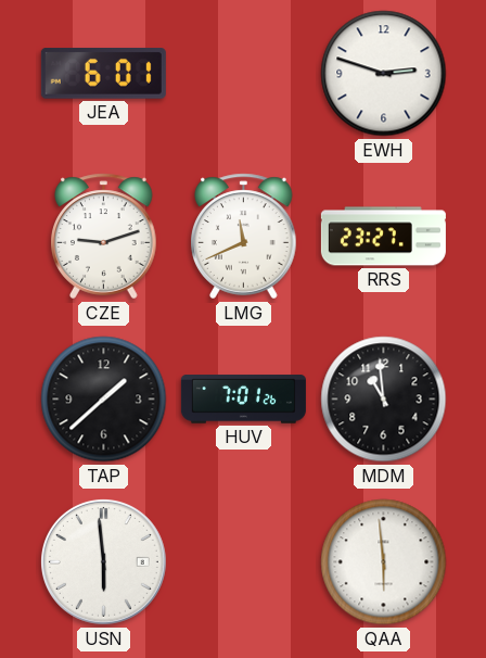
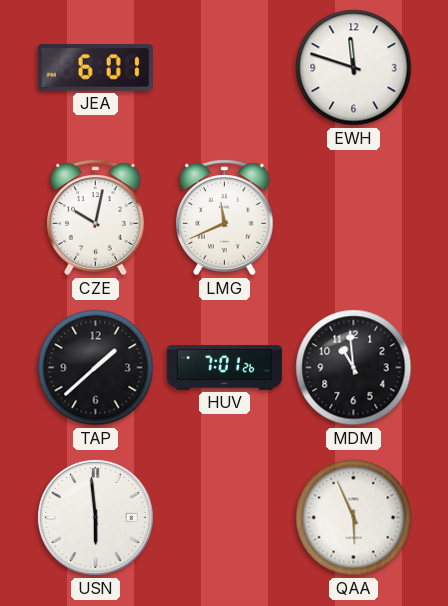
EWH: 2:48 -> 11:48
CZE: 9:12 -> 10:02
RRS: 23:27 -> none
QAA: 5:59 -> 5:56
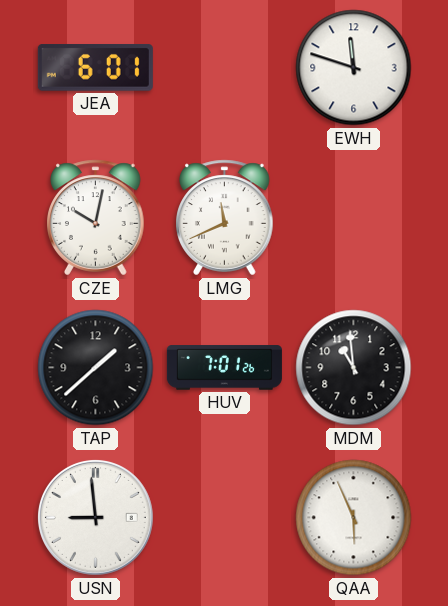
USN: 5:59 -> 8:59
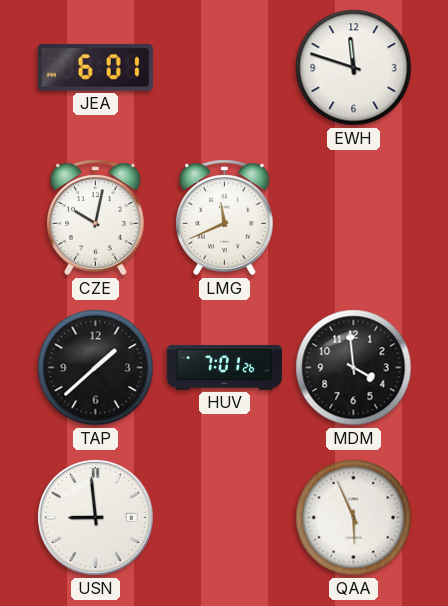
MDM: 10:59 -> 3:59
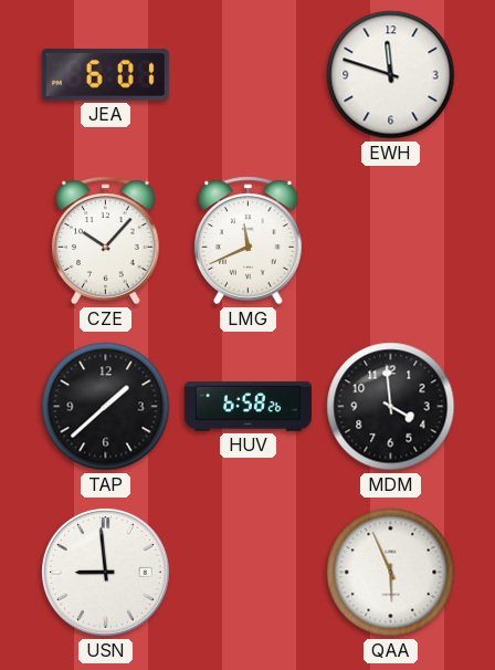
CZE: 10:02 -> 10:07
HUV: 7:01 -> 6:58
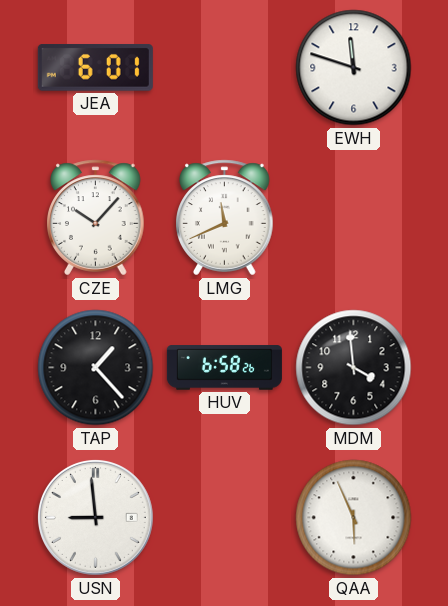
TAP: 1:38 -> 1:23
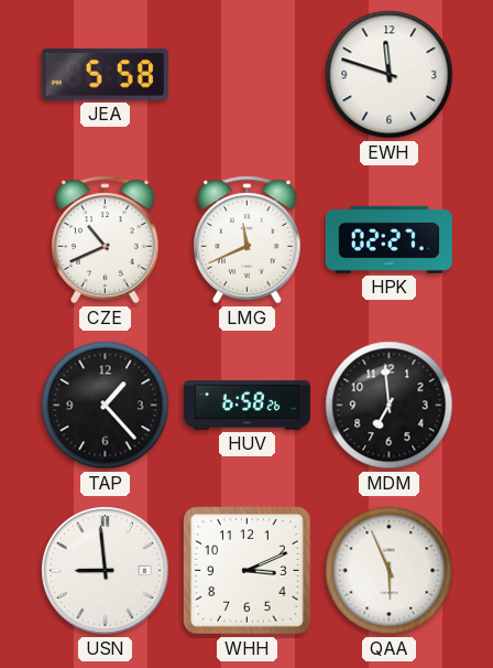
JEA: 6:01 -> 5:58
CZE: 10:07 -> 10:41
HPK: none -> 02:27
MDM: 3:59 -> 6:59
WHH: none -> 3:11
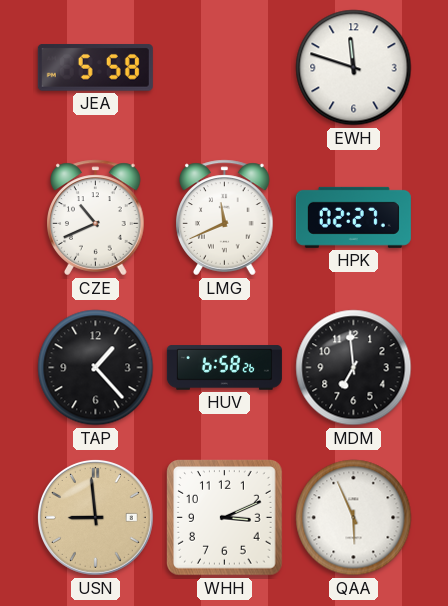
USN dial: white -> champagne
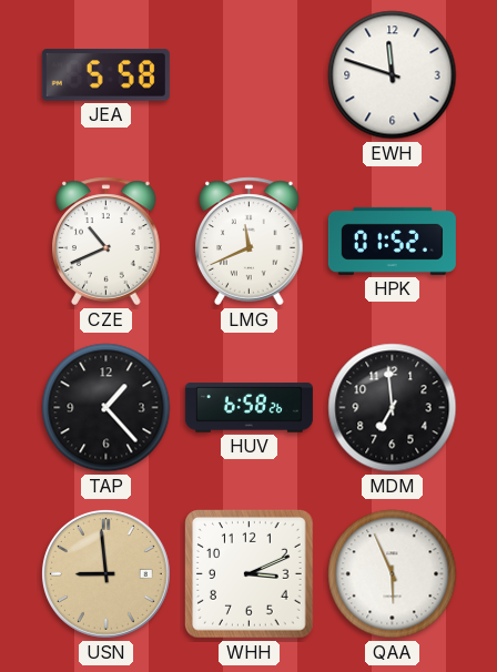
HPK: 02:27 -> 01:52
